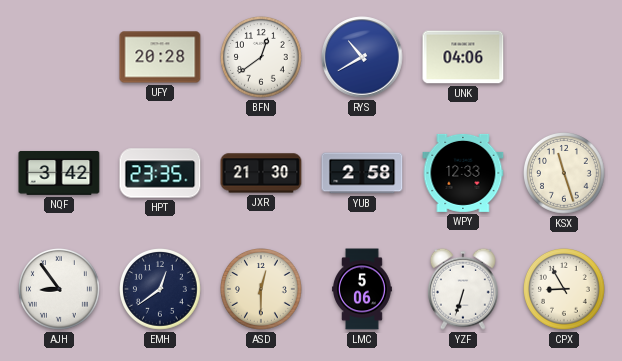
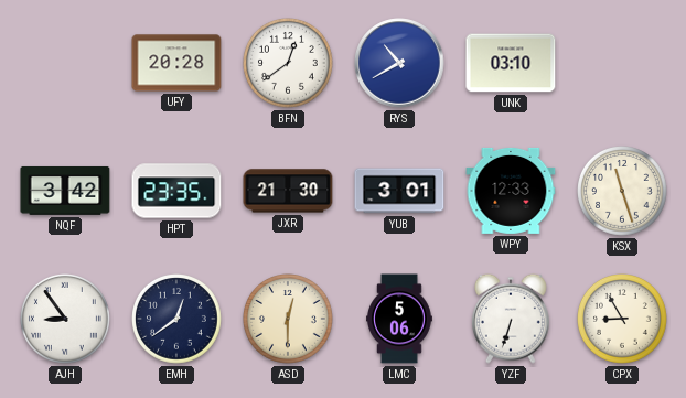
UNK: 04:06 -> 03:10
YUB: 2:58 -> 3:01
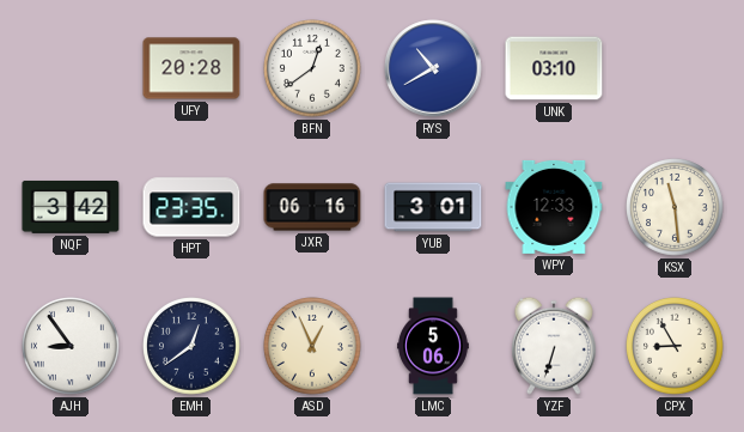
JXR: 21:30 -> 06:16
KSX: 11:27 -> 11:29
ASD: 12:30 -> 12:56
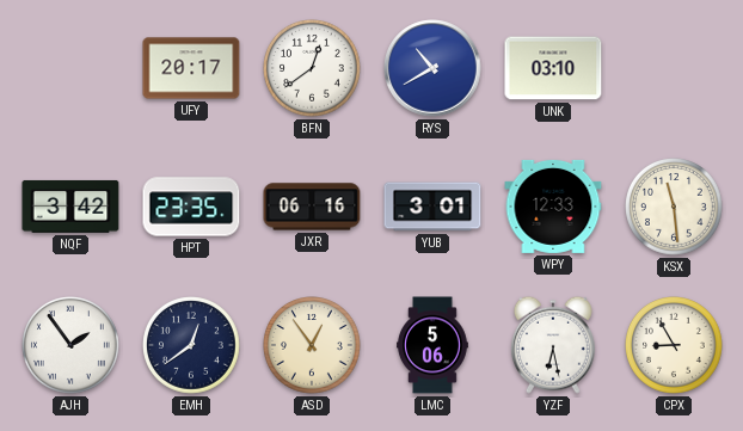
UFY: 20:28 -> 20:17
AJH: 8:54 -> 1:54
ASD: 12:56 -> 12:54
YZF: 6:33 -> 6:28
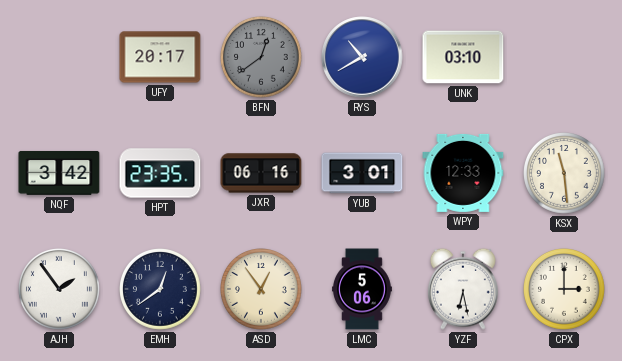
BFN dial: white -> grey
CPX: 8:55 -> 3:00
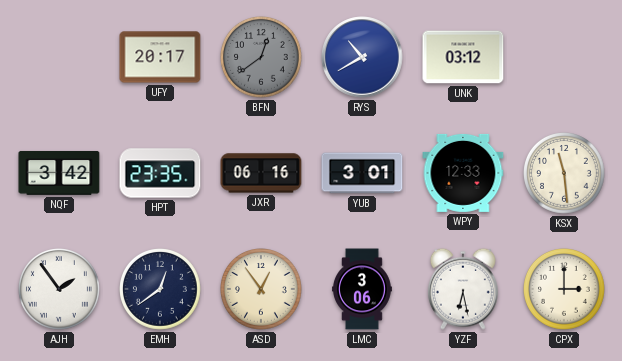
UNK: 03:10 -> 03:12
LMC: 5:06 -> 3:06
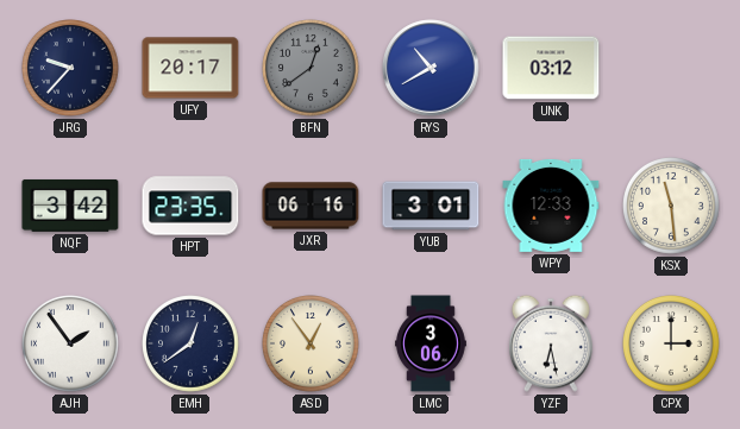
JRG: none -> 9:37
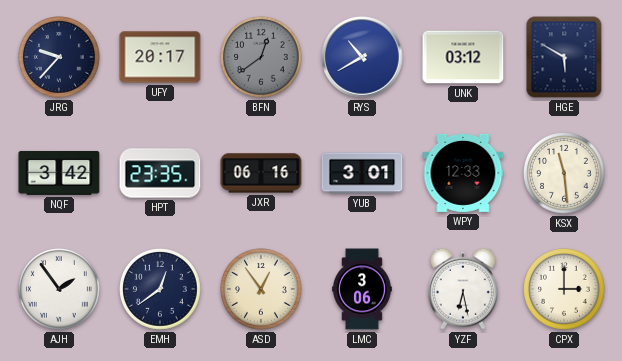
HGE: none -> 5:50
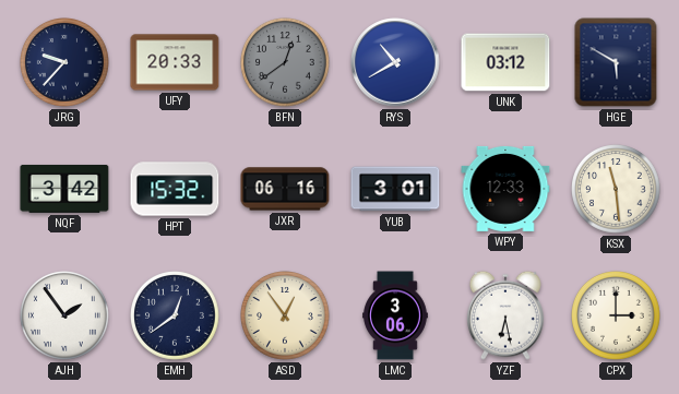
UFY: 20:17 -> 20:33
HPT: 23:35 -> 15:32
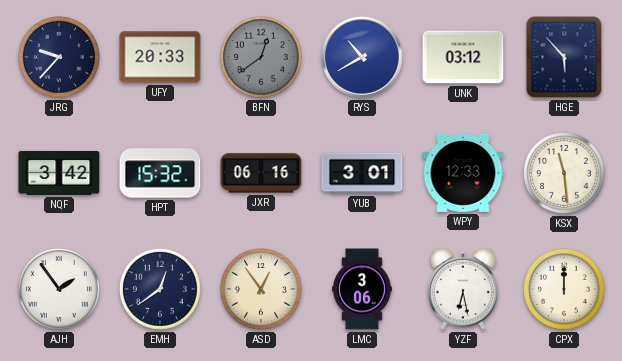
HGE: 5:50 -> 5:53
CPX: 3:00 -> 12:00
